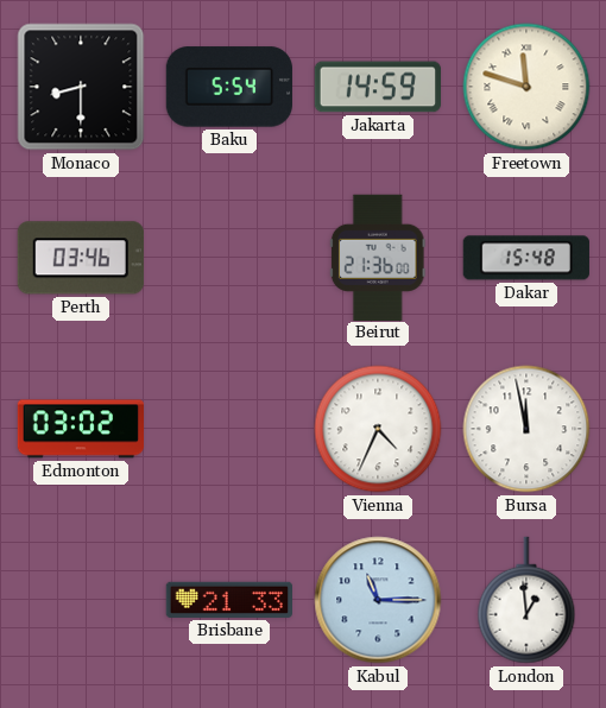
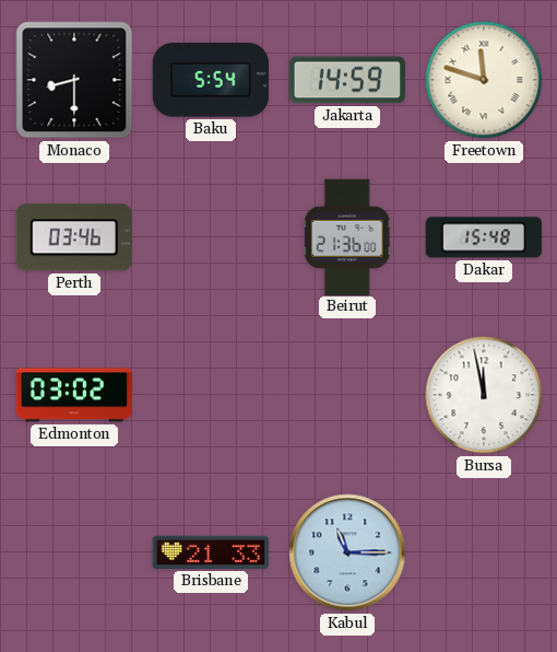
Vienna: 4:34 -> none
London: 12:59 -> none
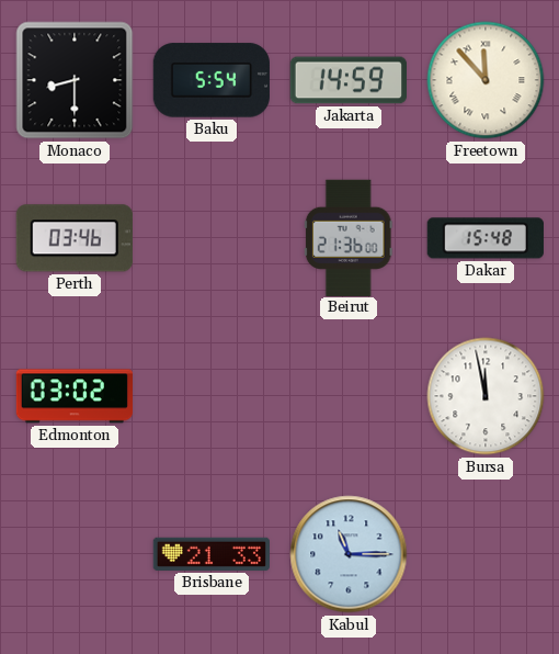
Freetown: 11:48 -> 11:53
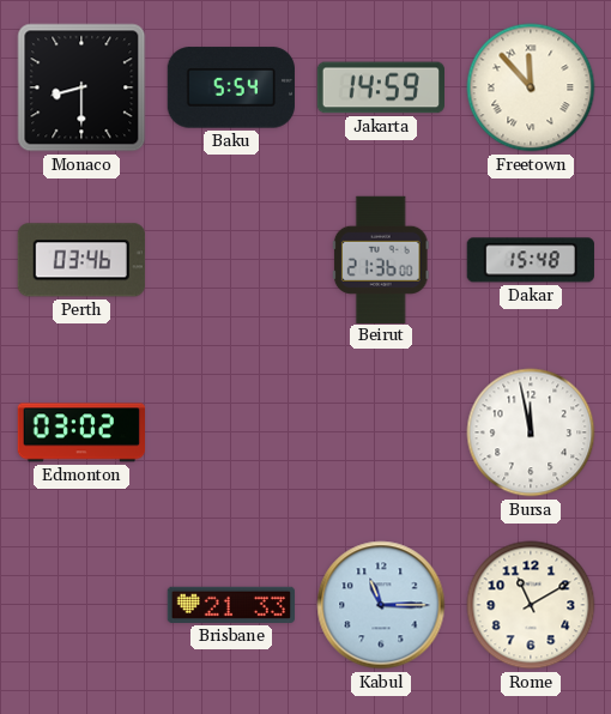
Rome: none -> 11:10
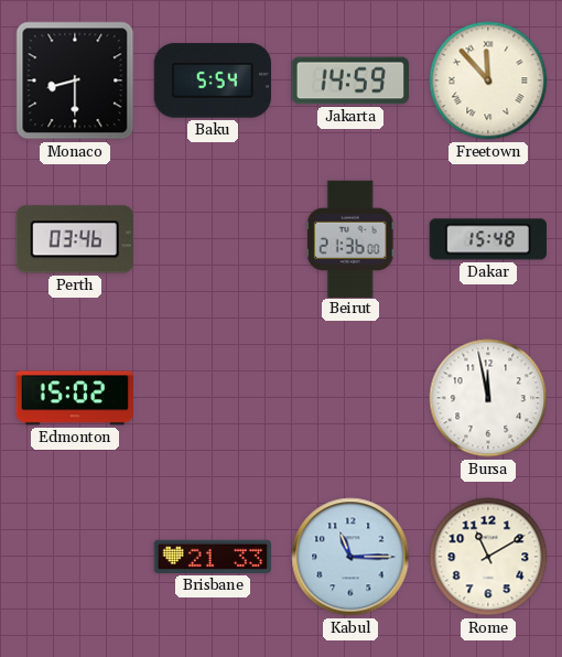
Edmonton: 03:02 -> 15:02
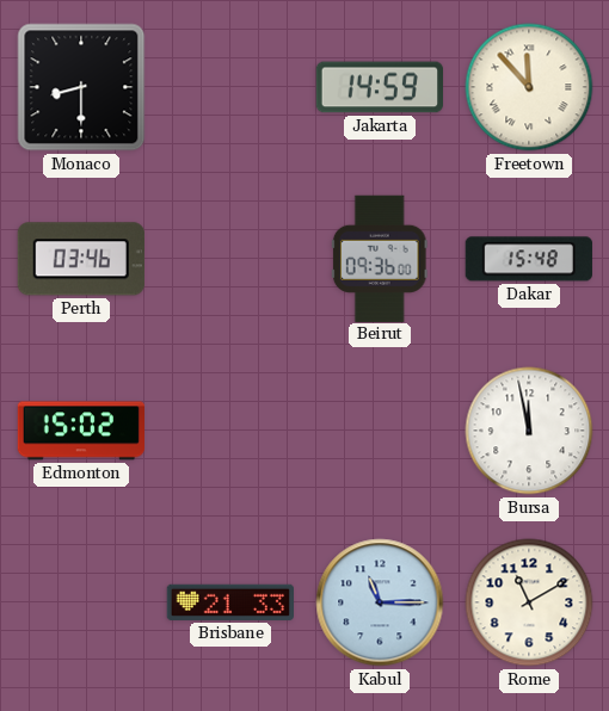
Baku: 5:54 -> none
Beirut: 21:36 -> 09:36
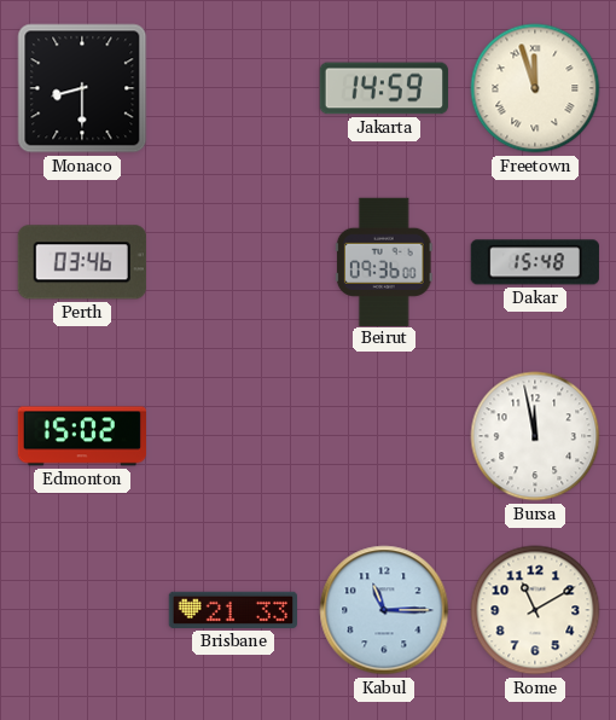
Freetown: 11:53 -> 11:57
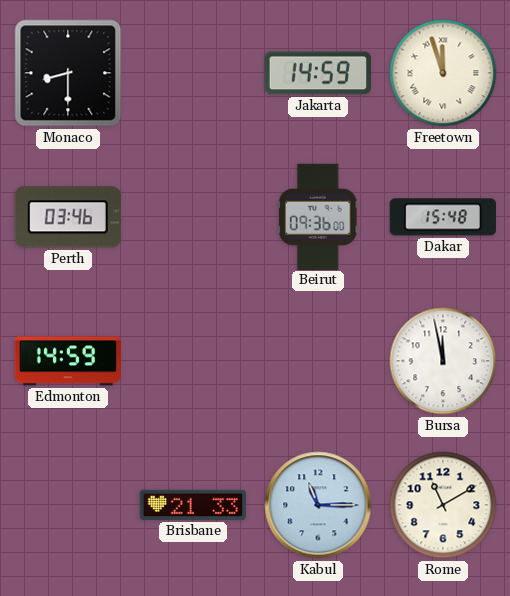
Edmonton: 15:02 -> 14:59
